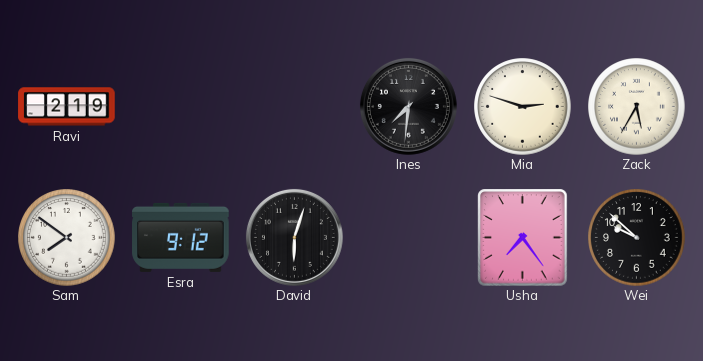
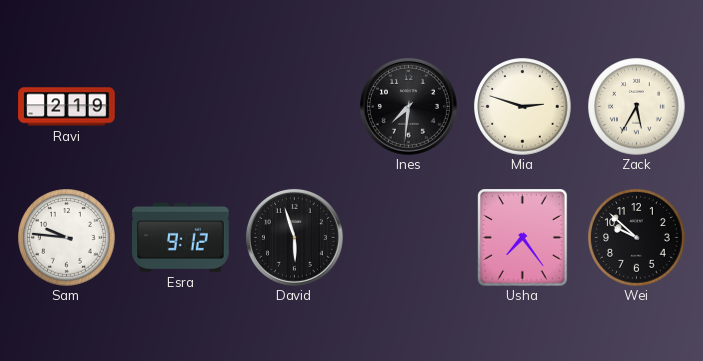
Sam: 7:51 -> 9:46
David: 6:03 -> 5:57
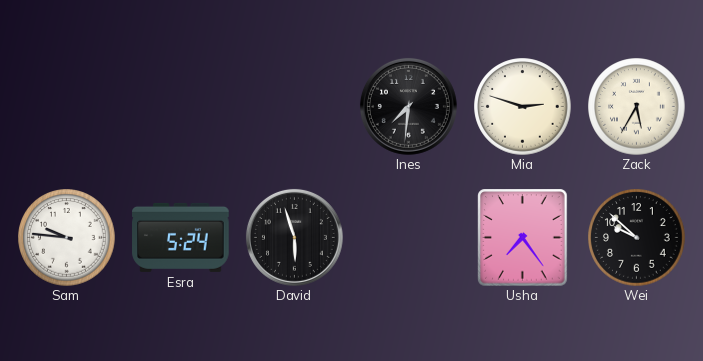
Ravi: 2:19 -> none
Esra: 9:12 -> 5:24
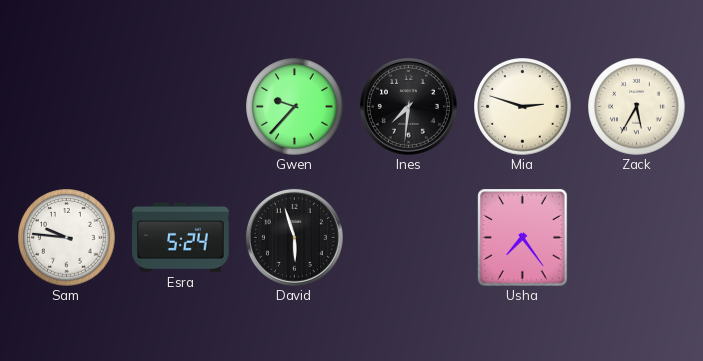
Gwen: none -> 9:37
Wei: 9:52 -> none
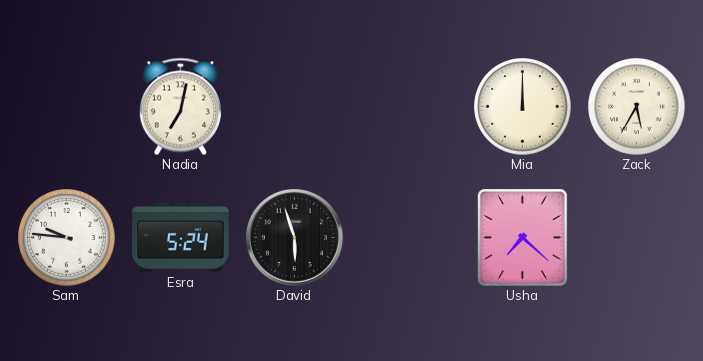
Nadia: none -> 7:02
Gwen: 9:37 -> none
Ines: 7:31 -> none
Mia: 2:48 -> 12:00
Usha: 7:24 -> 7:22
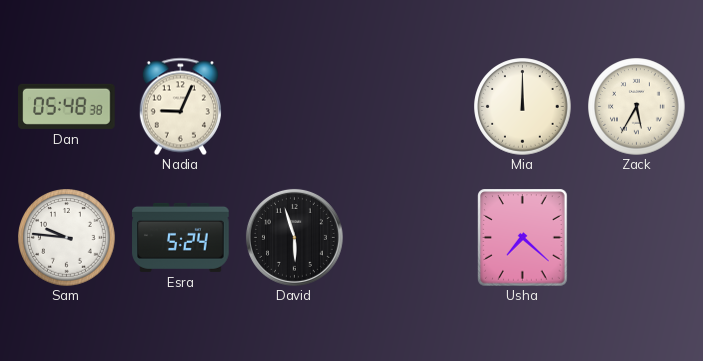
Dan: none -> 05:48
Nadia: 7:02 -> 9:04
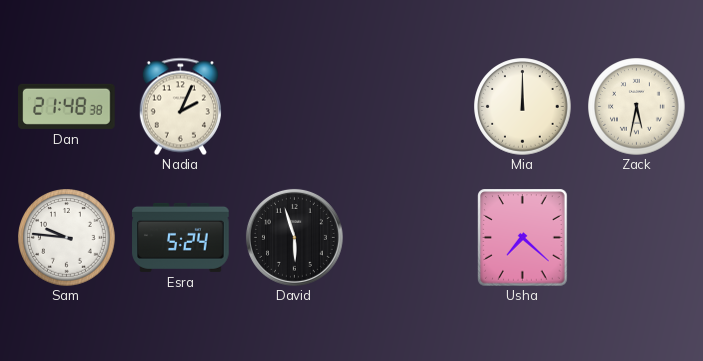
Dan: 05:48 -> 21:48
Nadia: 9:04 -> 2:04
Zack: 5:35 -> 5:32
